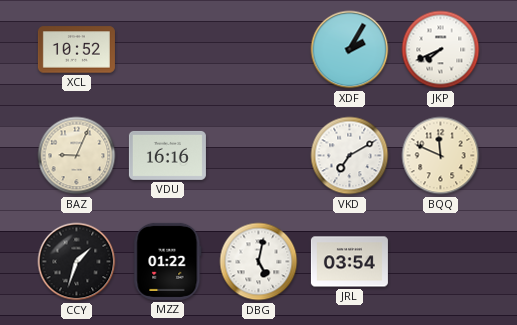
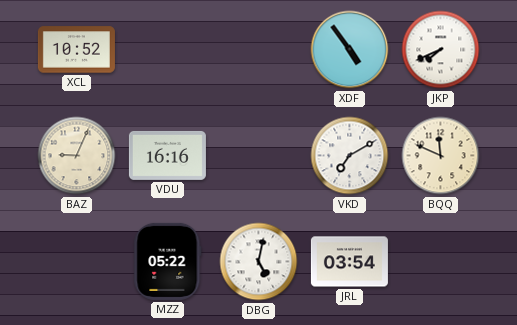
XDF: 2:05 -> 4:54
CCY: 1:33 -> none
MZZ: 01:22 -> 05:22
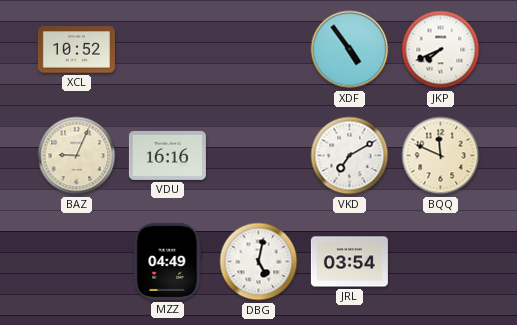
MZZ: 05:22 -> 04:49
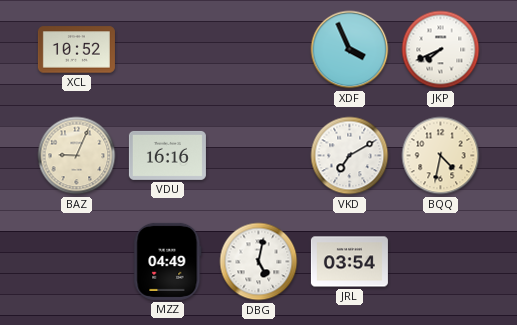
XDF: 4:54 -> 3:56
BQQ: 11:49 -> 4:32
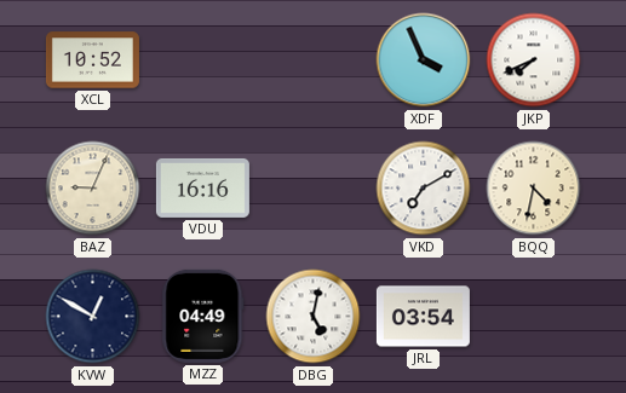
KVW: none -> 12:50
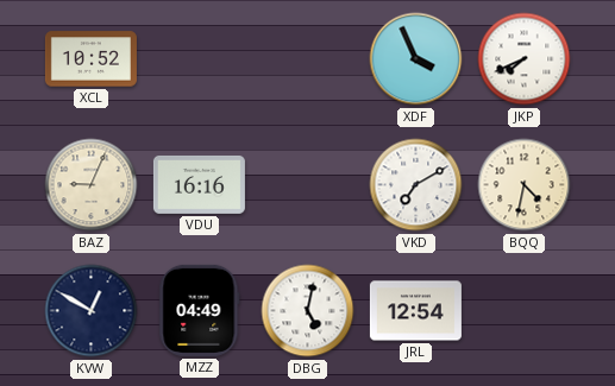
JRL: 03:54 -> 12:54
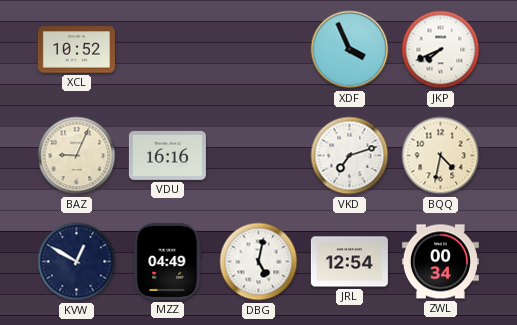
VKD: 7:10 -> 7:12
ZWL: none -> 00:34
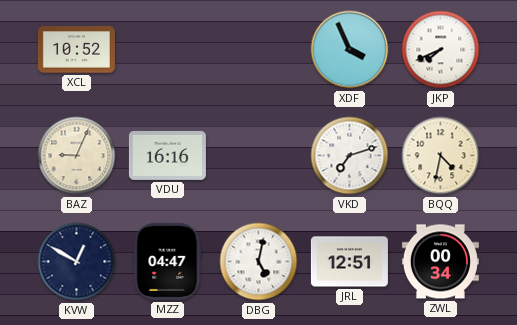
MZZ: 04:49 -> 04:47
JRL: 12:54 -> 12:51
